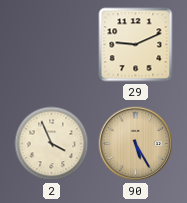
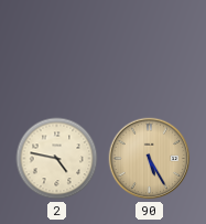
29: 9:11 -> none
2: 3:56 -> 4:47
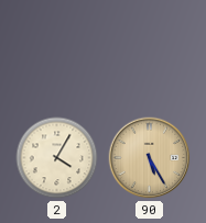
2: 4:47 -> 4:05
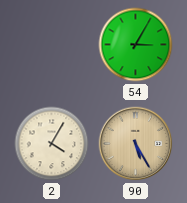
54: none -> 3:05
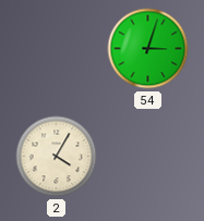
54: 3:05 -> 3:03
90: 5:25 -> none
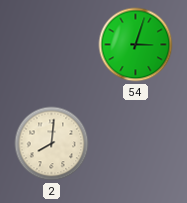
2: 4:05 -> 8:01
